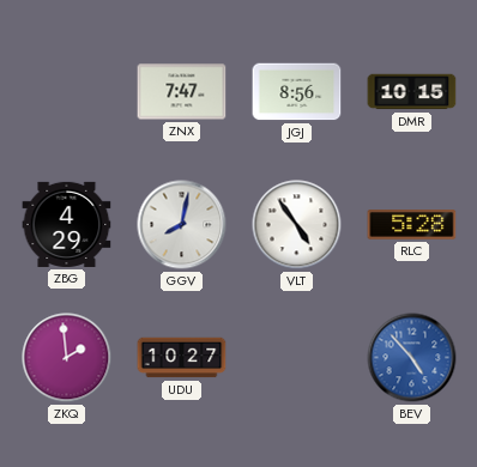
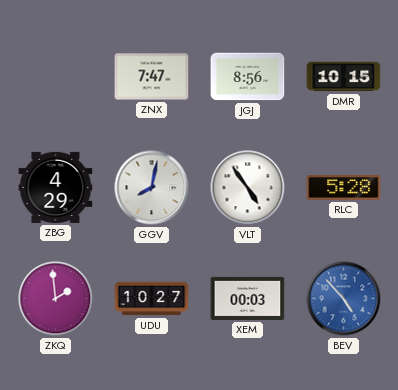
XEM: none -> 00:03
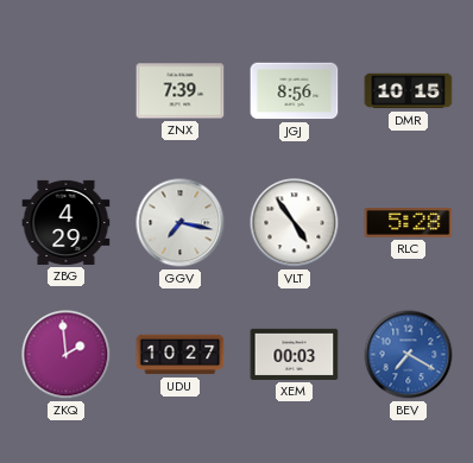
ZNX: 7:47 -> 7:39
GGV: 8:02 -> 7:17
BEV: 4:53 -> 7:20
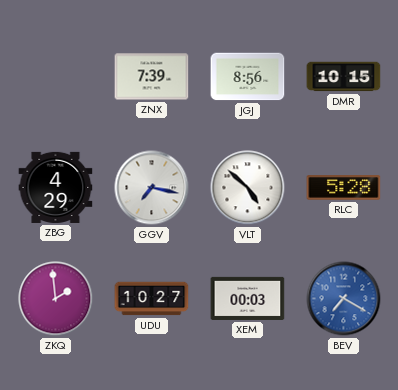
VLT: 4:54 -> 4:52
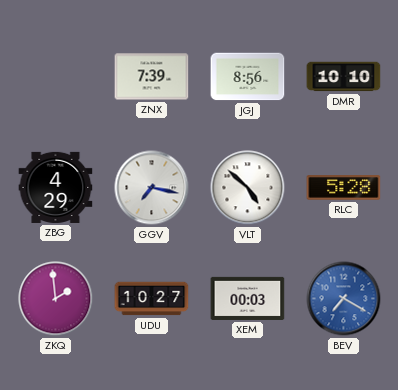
DMR: 10:15 -> 10:10
